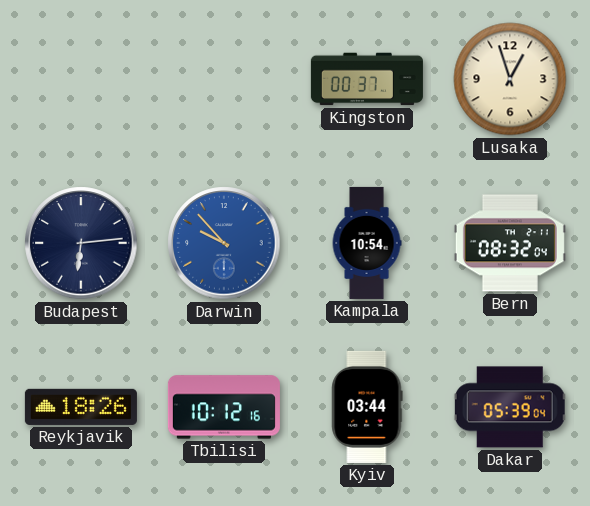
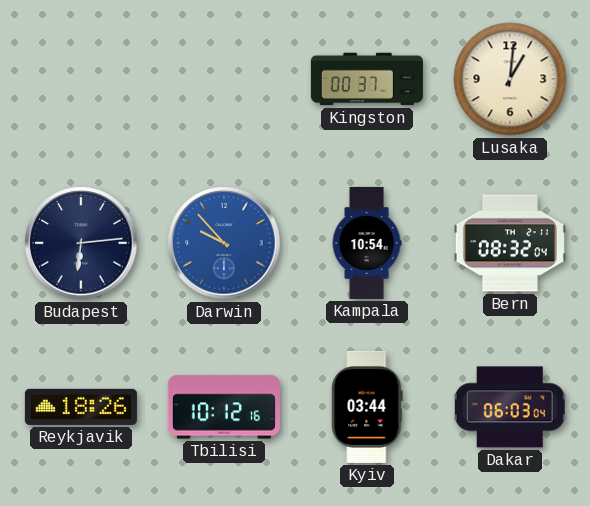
Lusaka: 12:57 -> 1:01
Dakar: 05:39 -> 06:03
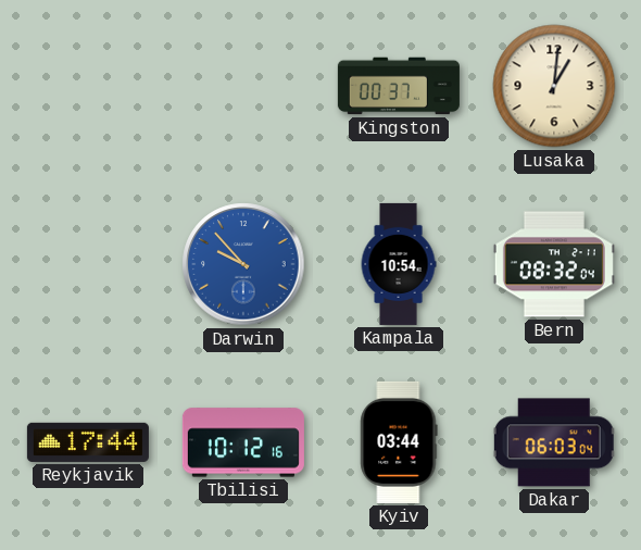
Budapest: 6:14 -> none
Reykjavik: 18:26 -> 17:44
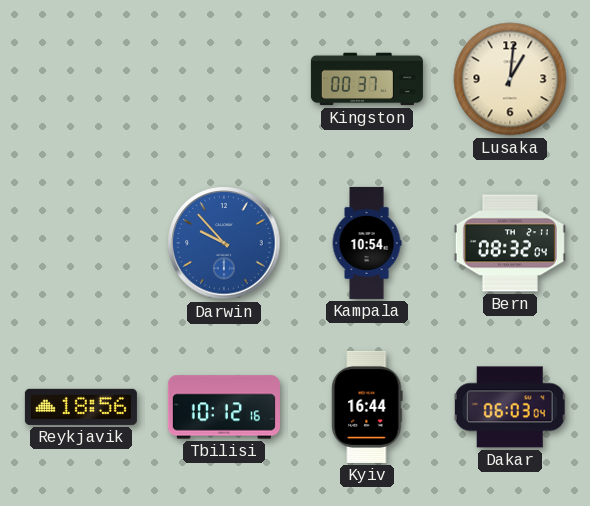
Reykjavik: 17:44 -> 18:56
Kyiv: 03:44 -> 16:44
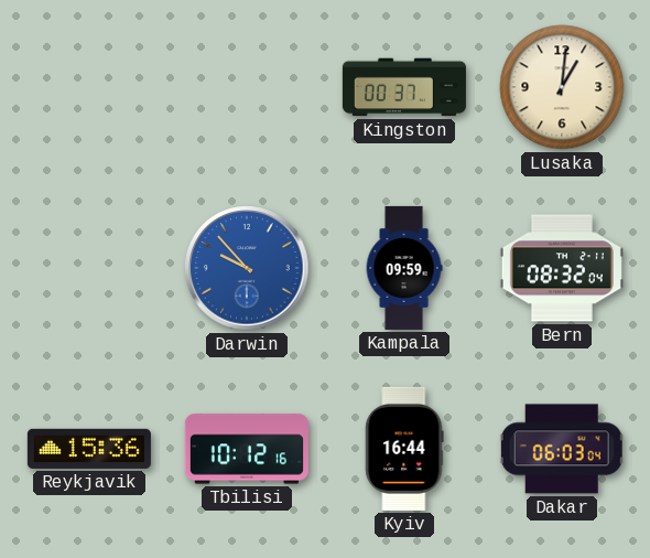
Kampala: 10:54 -> 09:59
Reykjavik: 18:56 -> 15:36
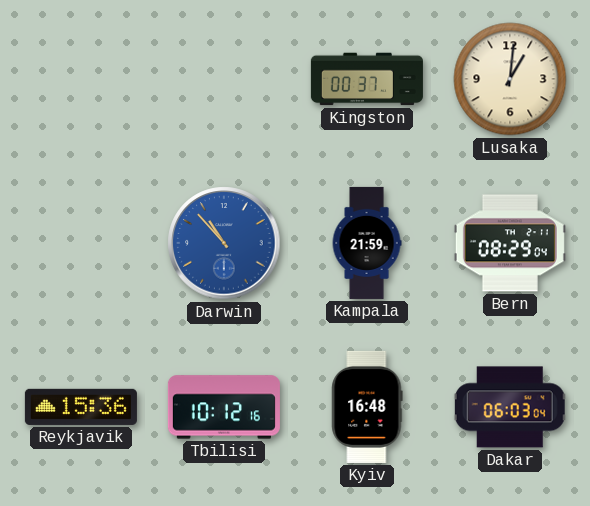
Darwin: 9:53 -> 10:53
Kampala: 09:59 -> 21:59
Bern: 08:32 -> 08:29
Kyiv: 16:44 -> 16:48
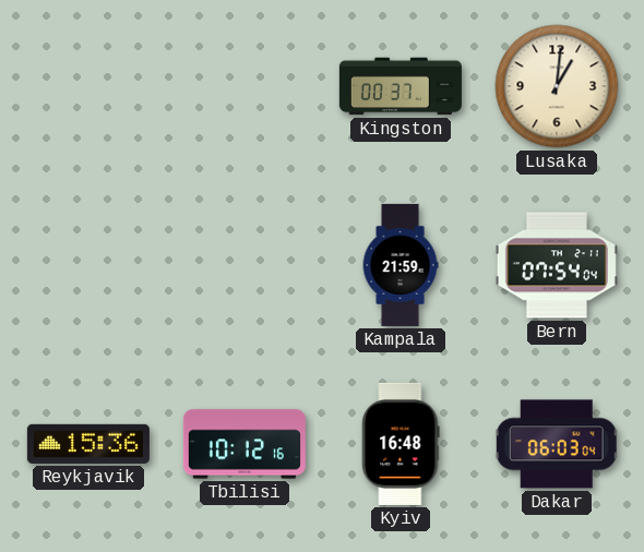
Darwin: 10:53 -> none
Bern: 08:29 -> 07:54
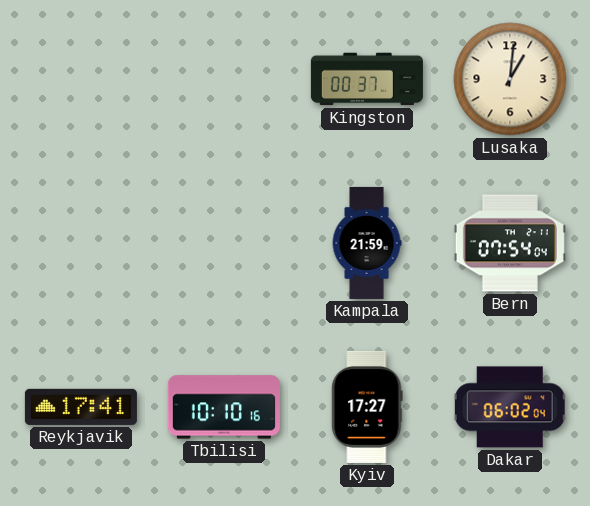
Reykjavik: 15:36 -> 17:41
Tbilisi: 10:12 -> 10:10
Kyiv: 16:48 -> 17:27
Dakar: 06:03 -> 06:02
